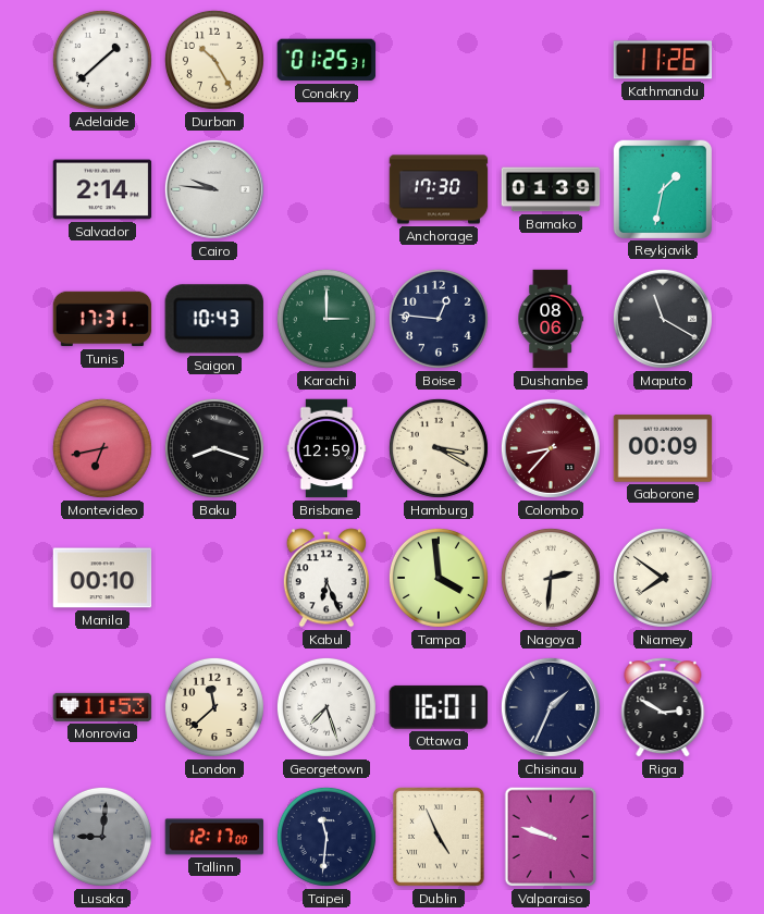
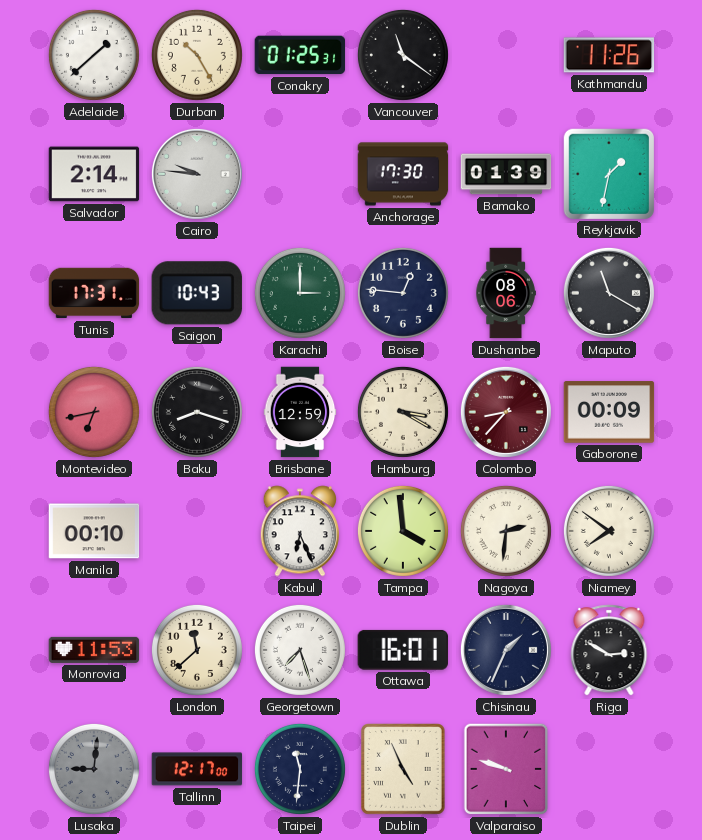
Vancouver: none -> 11:21
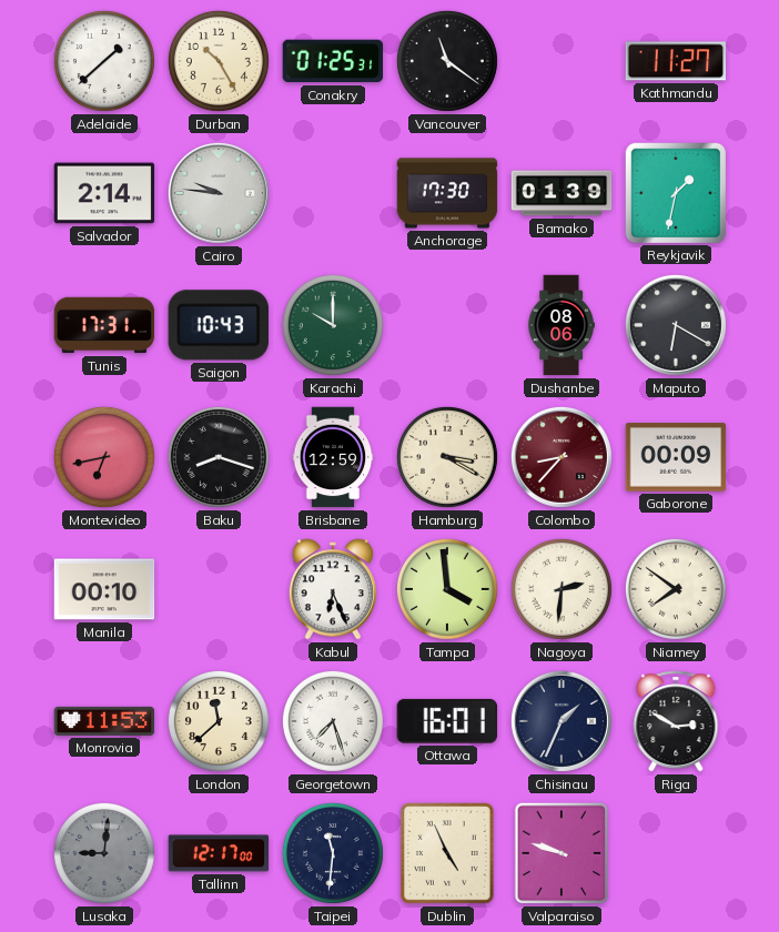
Kathmandu: 11:26 -> 11:27
Karachi: 3:00 -> 10:00
Boise: 12:46 -> none
Maputo: 11:20 -> 6:20
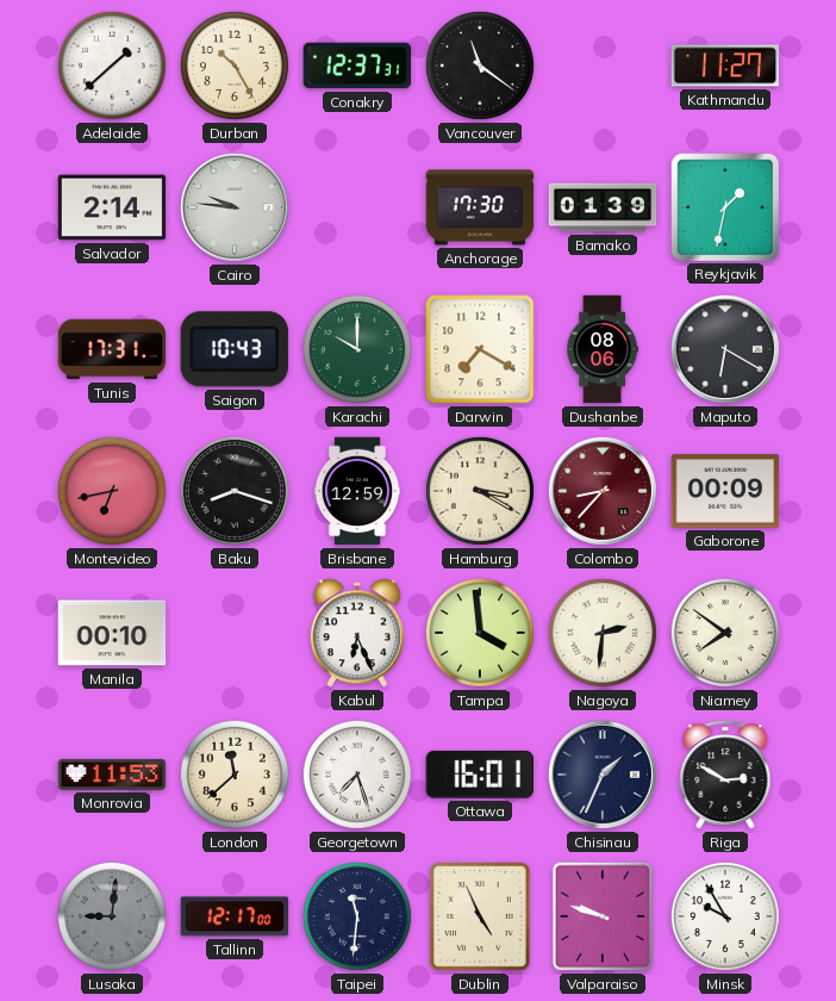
Conakry: 01:25 -> 12:37
Darwin: none -> 7:20
Minsk: none -> 9:55
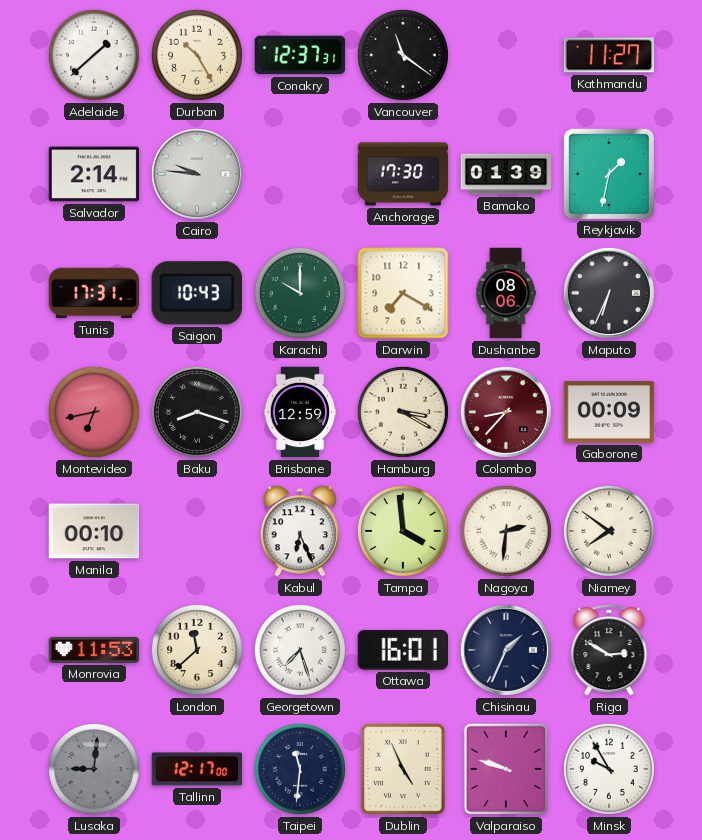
Maputo: 6:20 -> 6:34
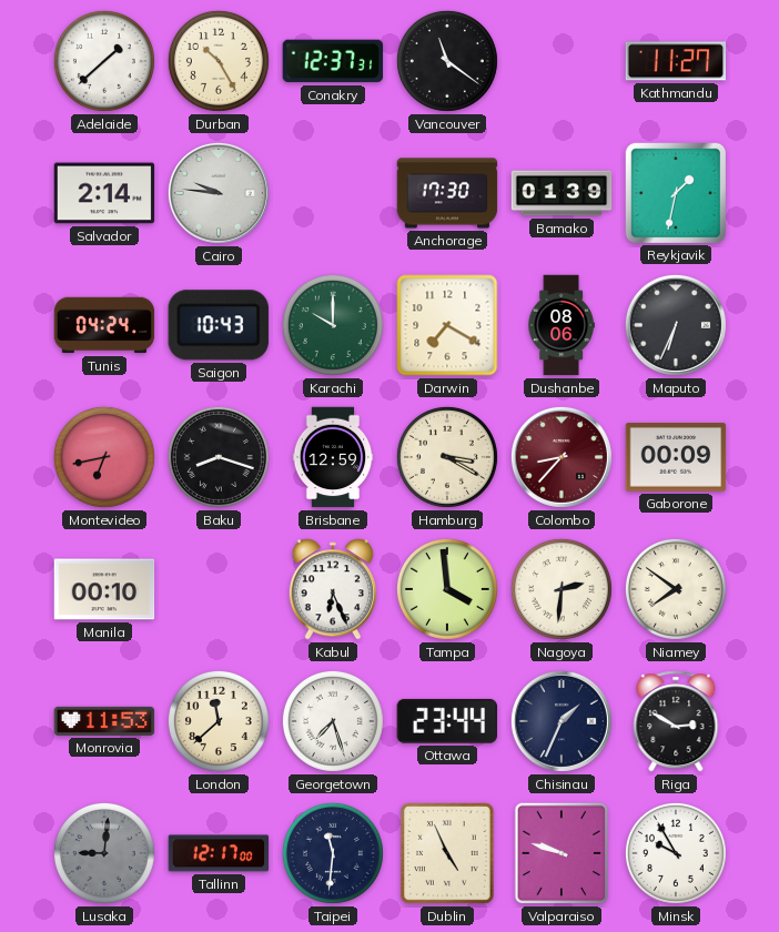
Tunis: 17:31 -> 04:24
Ottawa: 16:01 -> 23:44
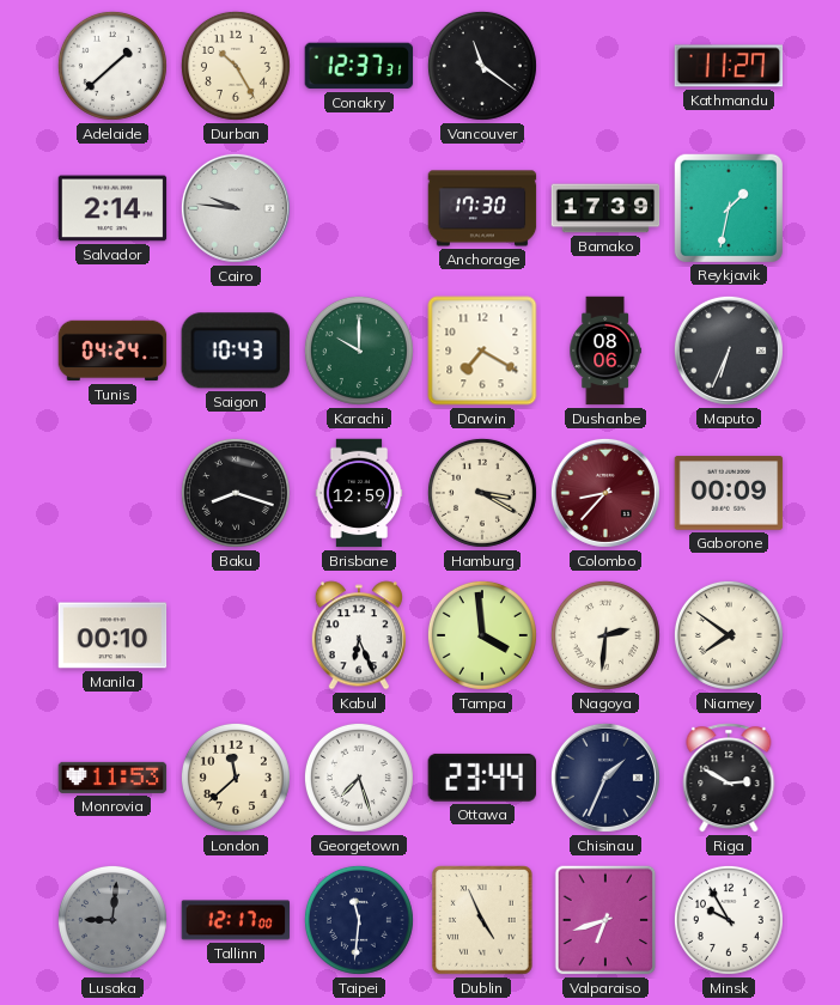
Bamako: 01:39 -> 17:39
Montevideo: 6:43 -> none
Valparaiso: 9:48 -> 6:42
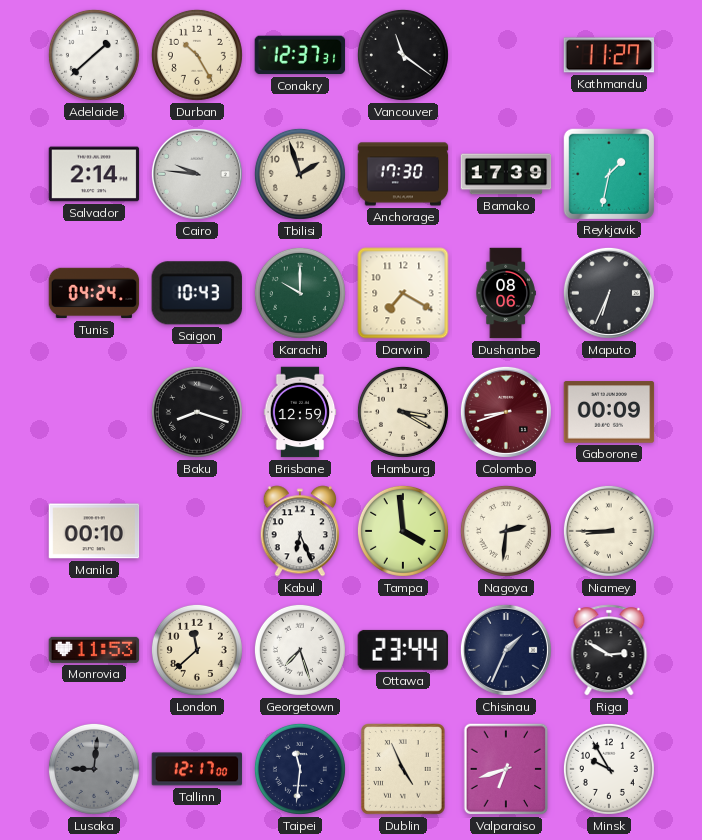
Tbilisi: none -> 1:57
Colombo: 8:37 -> 8:42
Niamey: 7:51 -> 8:45
